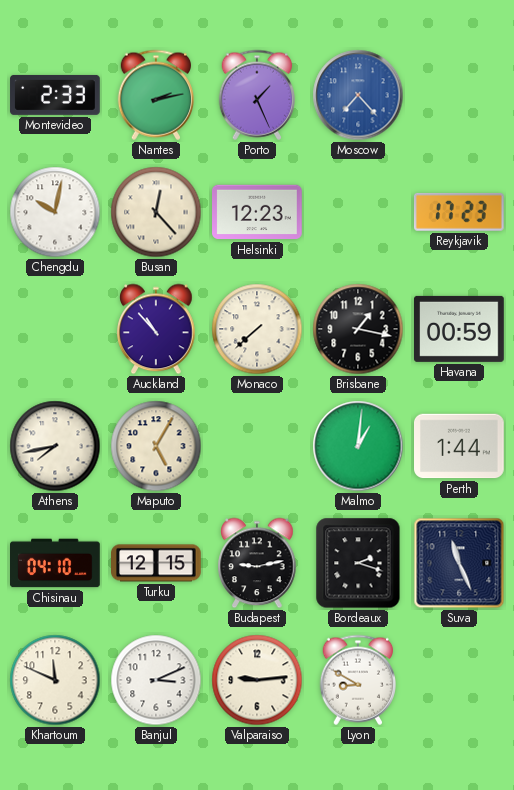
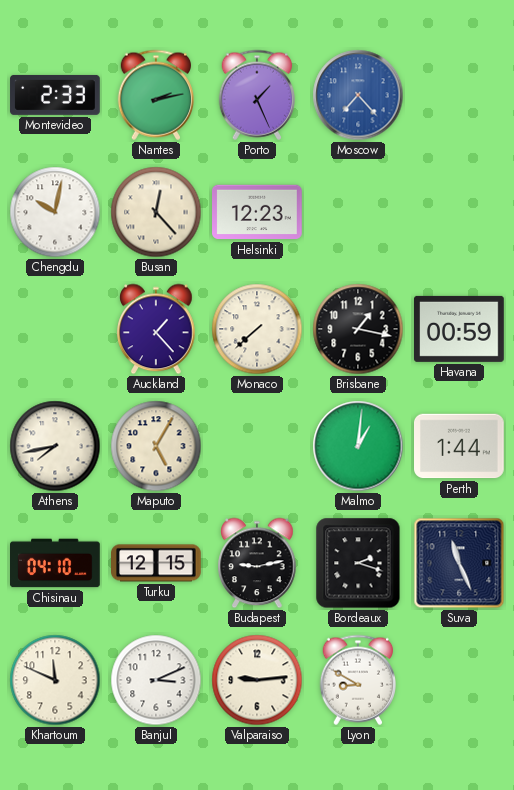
Reykjavik: 17:23 -> none
Auckland: 10:53 -> 1:23
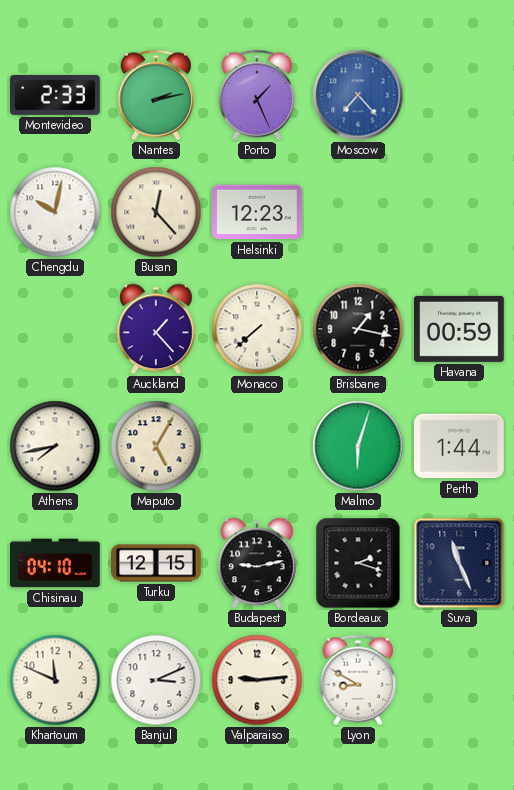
Malmo: 1:01 -> 6:03
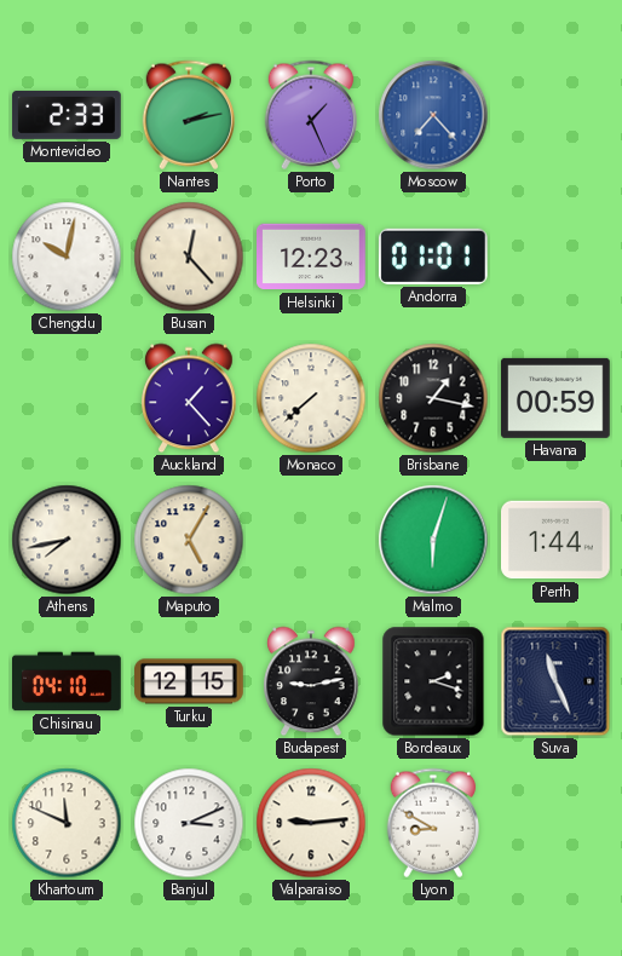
Andorra: none -> 01:01
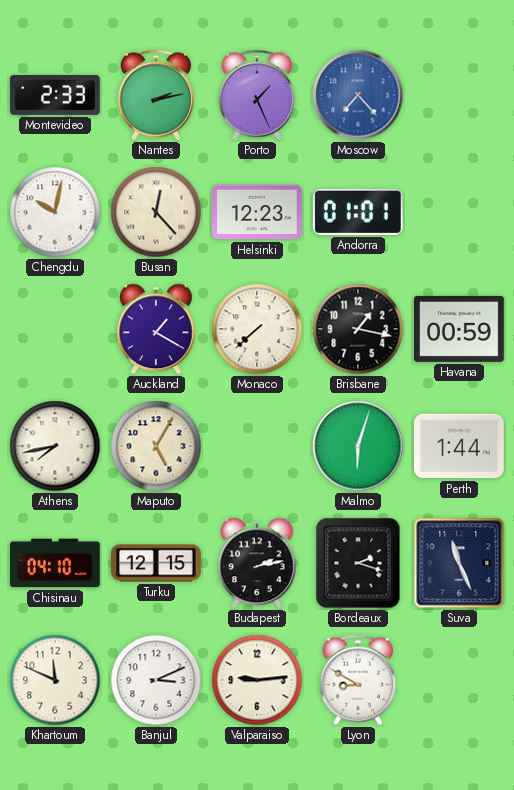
Auckland: 1:23 -> 1:20
Budapest: 9:13 -> 2:13
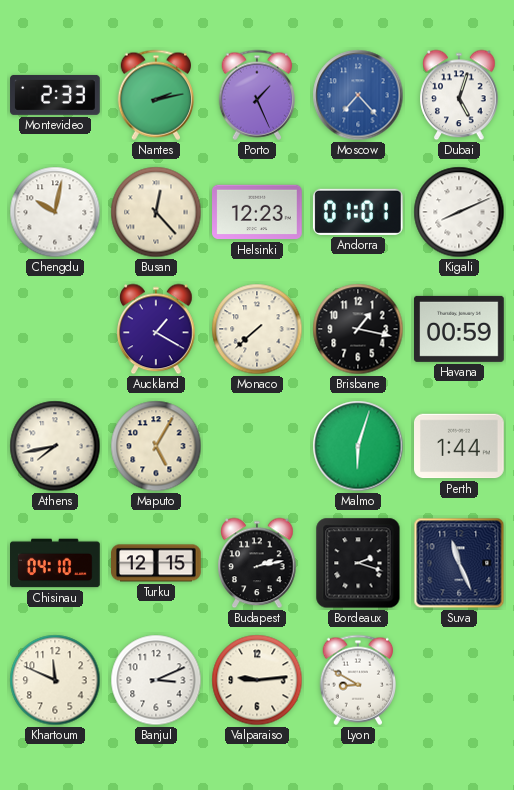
Dubai: none -> 5:03
Kigali: none -> 8:11
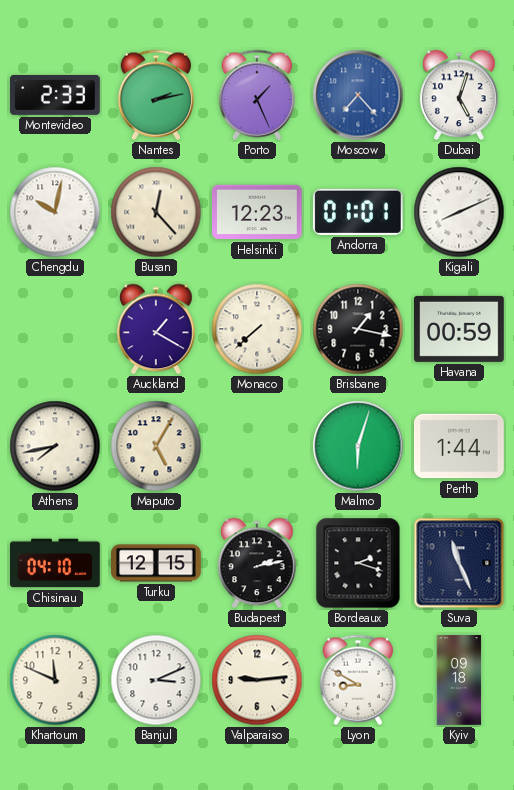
Kyiv: none -> 09:18
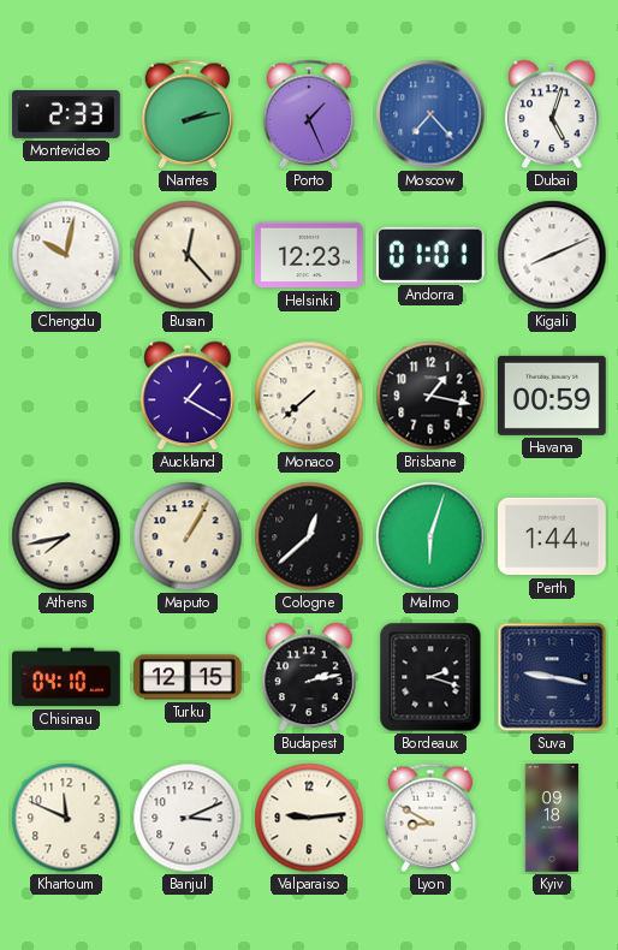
Maputo: 5:05 -> 1:05
Cologne: none -> 12:38
Suva: 11:26 -> 9:17
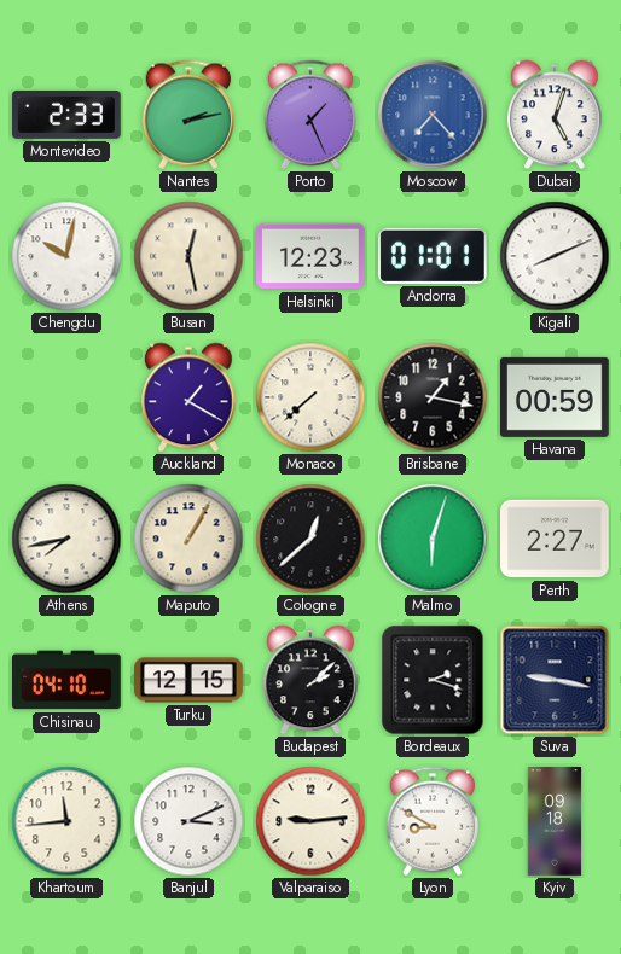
Busan: 12:23 -> 12:28
Perth: 1:44 -> 2:27
Budapest: 2:13 -> 2:08
Khartoum: 11:49 -> 11:44
